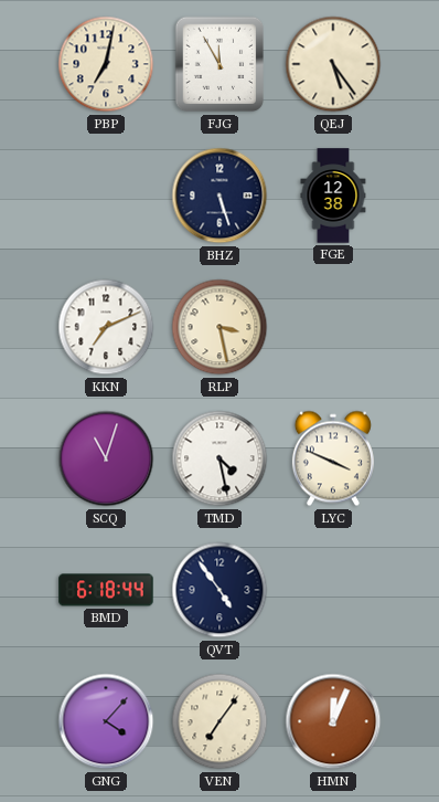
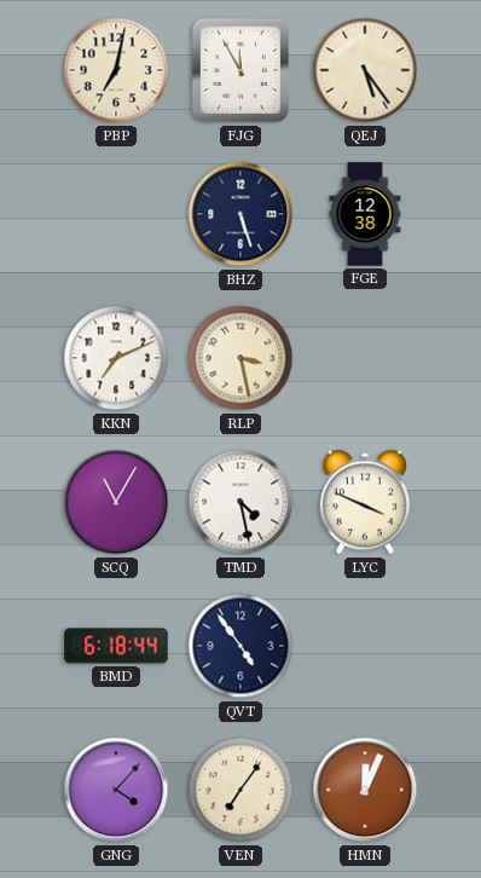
SCQ: 11:03 -> 11:05
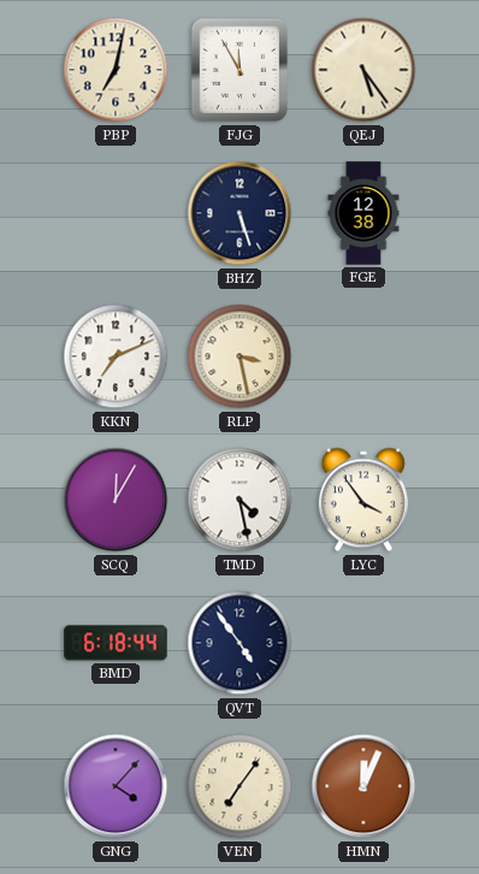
SCQ: 11:05 -> 12:05
LYC: 3:49 -> 3:54
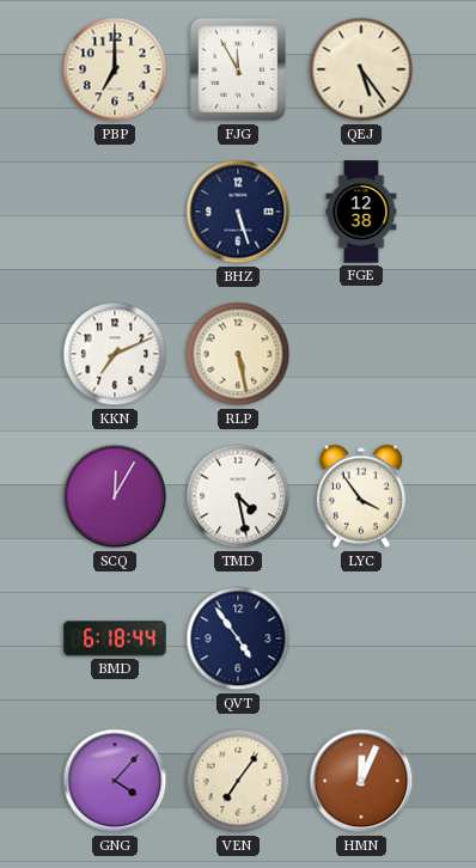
PBP: 7:02 -> 7:00
RLP: 3:28 -> 5:28
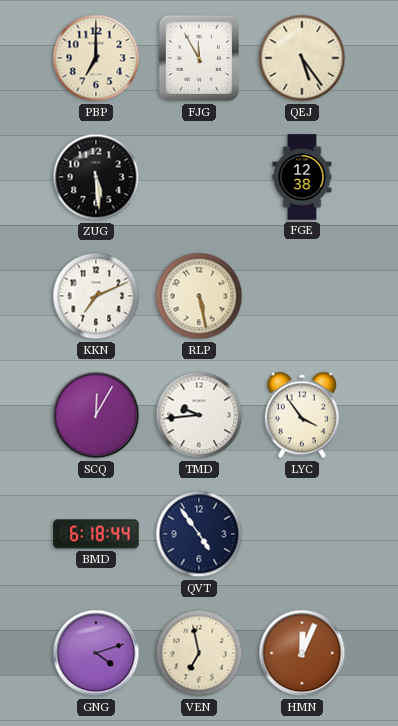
ZUG: none -> 5:29
BHZ: 5:27 -> none
TMD: 4:28 -> 9:44
GNG: 4:07 -> 4:12
VEN: 7:06 -> 6:58
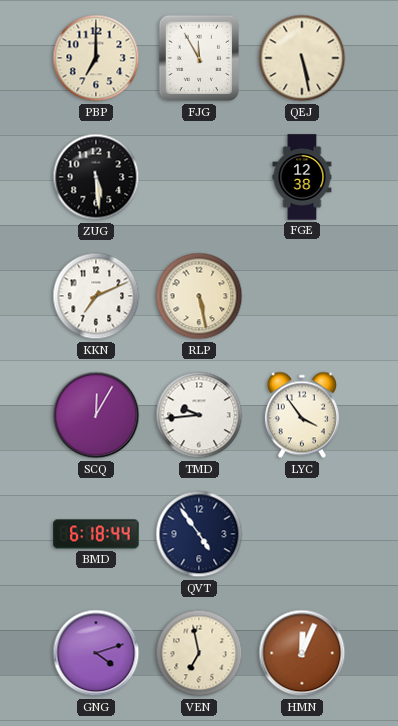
QEJ: 5:24 -> 5:28
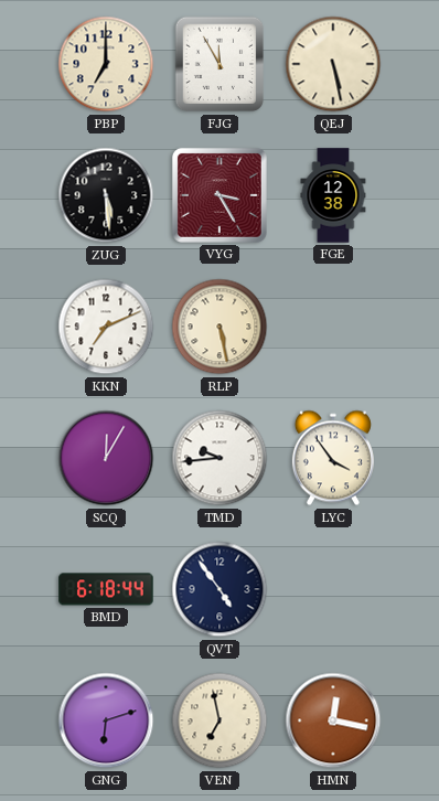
VYG: none -> 3:25
GNG: 4:12 -> 6:12
HMN: 12:04 -> 12:17
